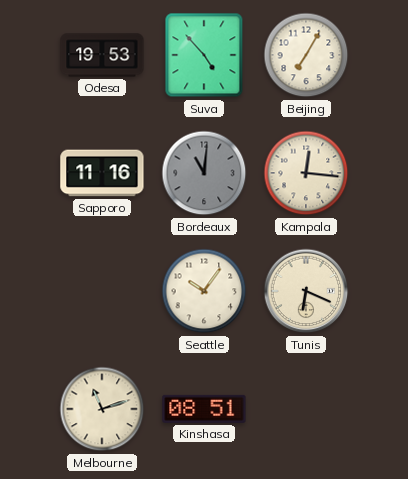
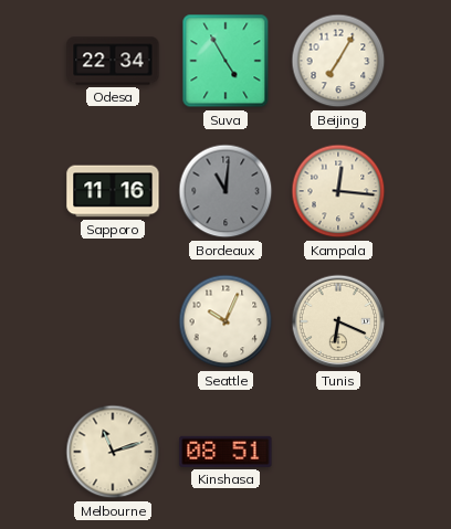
Odesa: 19:53 -> 22:34
Suva: 4:53 -> 4:55
Seattle: 10:06 -> 10:04
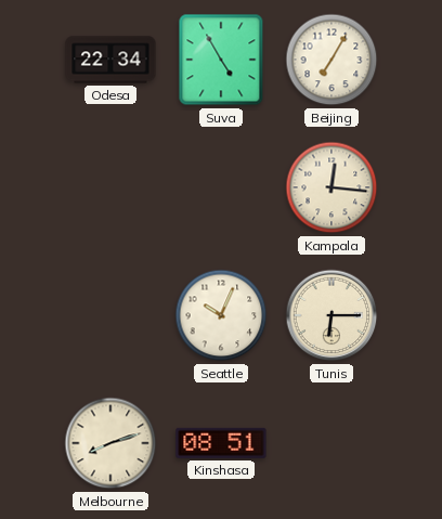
Sapporo: 11:16 -> none
Bordeaux: 11:01 -> none
Tunis: 6:19 -> 6:15
Melbourne: 11:12 -> 8:12
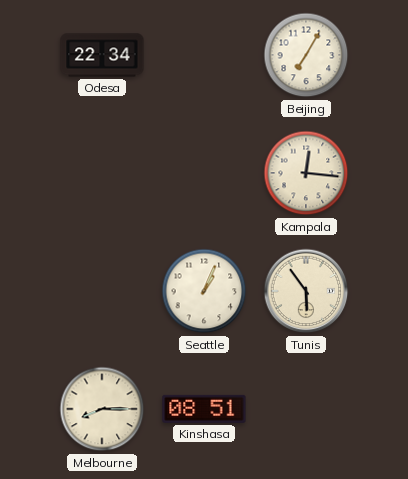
Suva: 4:55 -> none
Seattle: 10:04 -> 1:04
Tunis: 6:15 -> 5:54
Melbourne: 8:12 -> 8:15
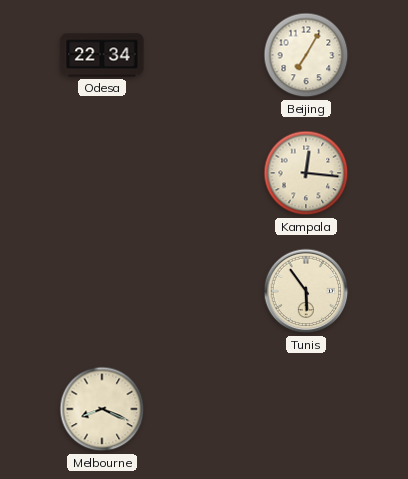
Seattle: 1:04 -> none
Melbourne: 8:15 -> 8:19
Kinshasa: 08:51 -> none
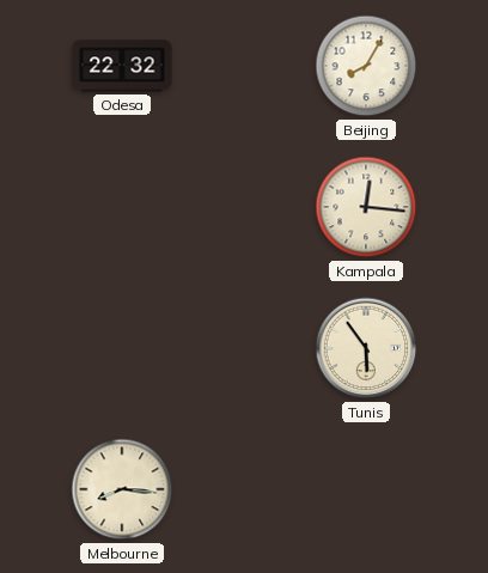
Odesa: 22:34 -> 22:32
Beijing: 7:05 -> 8:05
Melbourne: 8:19 -> 8:16
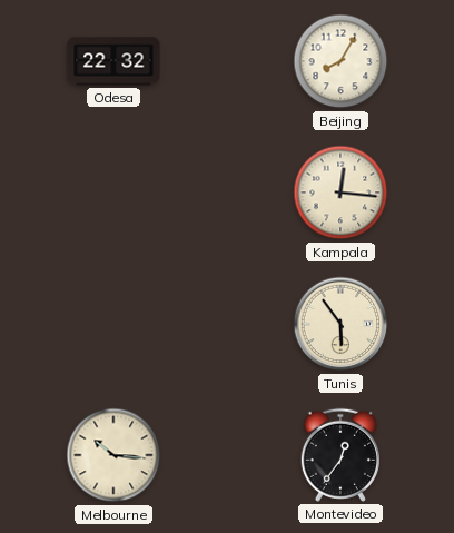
Melbourne: 8:16 -> 10:16
Montevideo: none -> 12:36
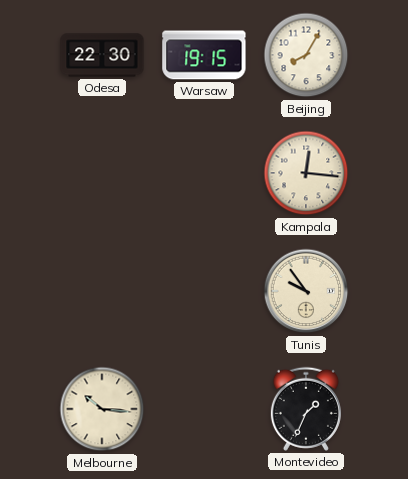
Odesa: 22:32 -> 22:30
Warsaw: none -> 19:15
Tunis: 5:54 -> 9:54
Montevideo: 12:36 -> 1:34
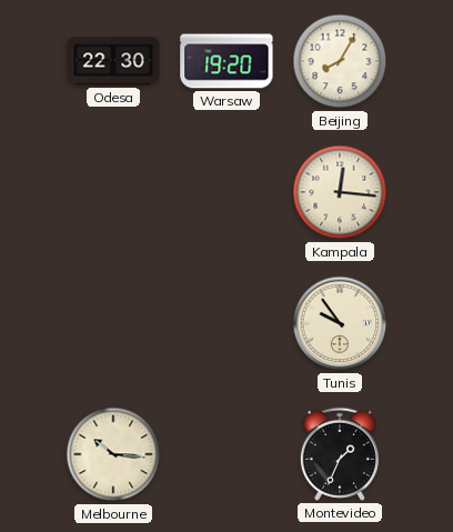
Warsaw: 19:15 -> 19:20
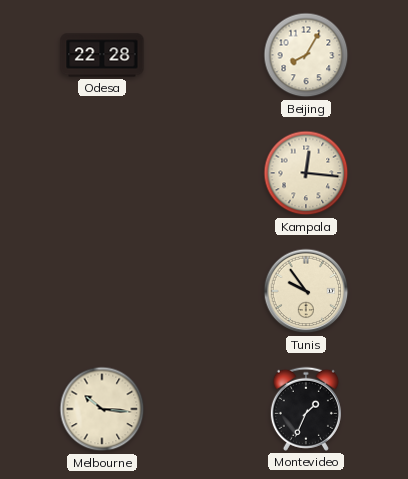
Odesa: 22:30 -> 22:28
Warsaw: 19:20 -> none
